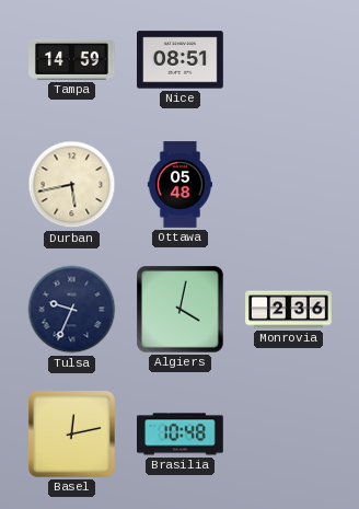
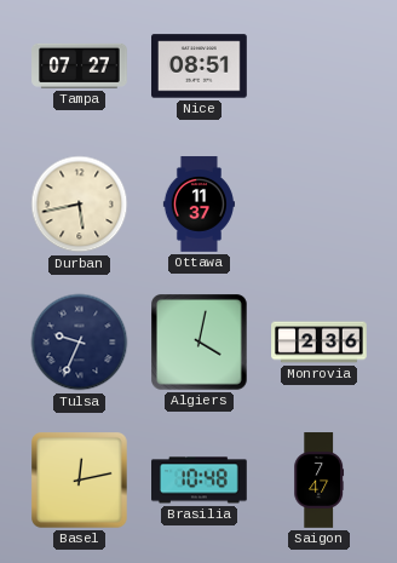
Tampa: 14:59 -> 07:27
Ottawa: 05:48 -> 11:37
Saigon: none -> 7:47
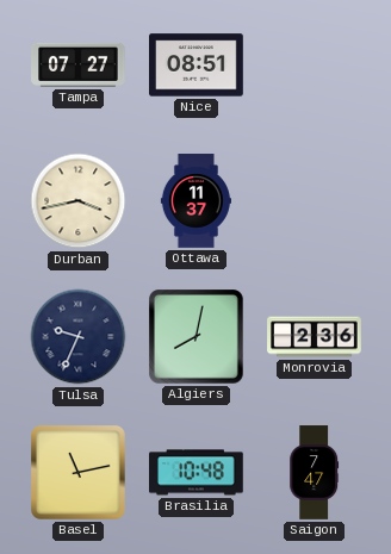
Durban: 5:43 -> 3:43
Algiers: 4:02 -> 8:02
Basel: 12:13 -> 11:13
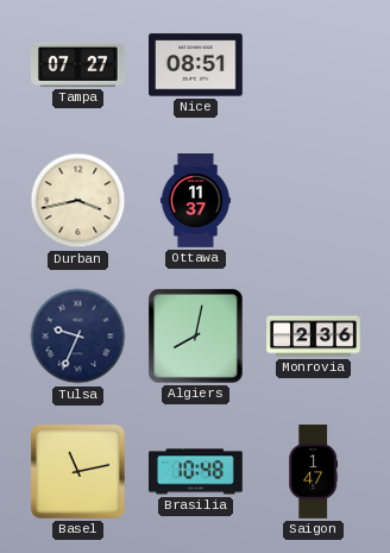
Saigon: 7:47 -> 1:47
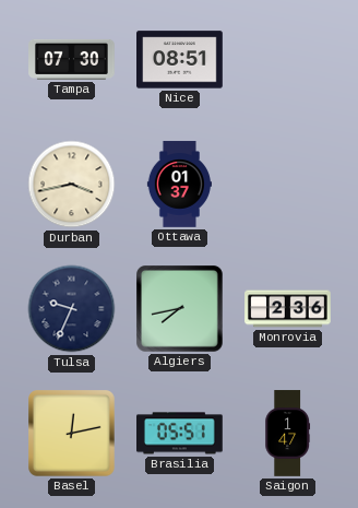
Tampa: 07:27 -> 07:30
Ottawa: 11:37 -> 01:37
Algiers: 8:02 -> 7:43
Basel: 11:13 -> 12:13
Brasilia: 10:48 -> 05:51
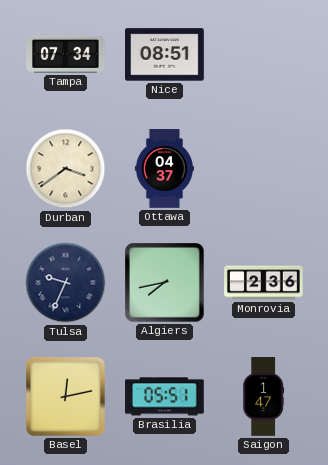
Tampa: 07:30 -> 07:34
Durban: 3:43 -> 3:39
Ottawa: 01:37 -> 04:37
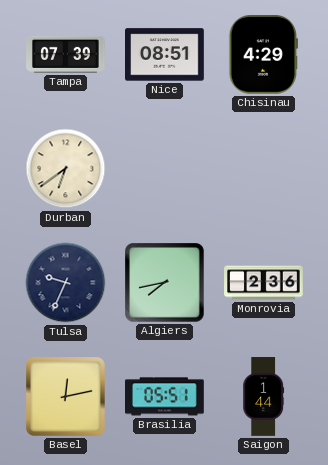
Tampa: 07:34 -> 07:39
Chisinau: none -> 4:29
Durban: 3:39 -> 6:39
Ottawa: 04:37 -> none
Saigon: 1:47 -> 1:44
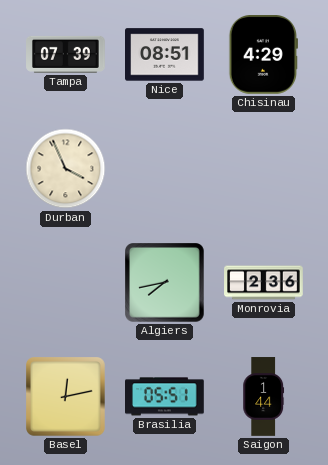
Durban: 6:39 -> 3:56
Tulsa: 9:34 -> none
